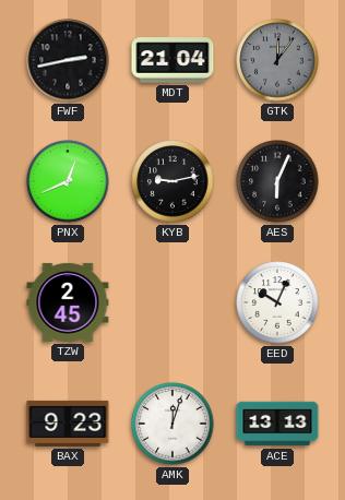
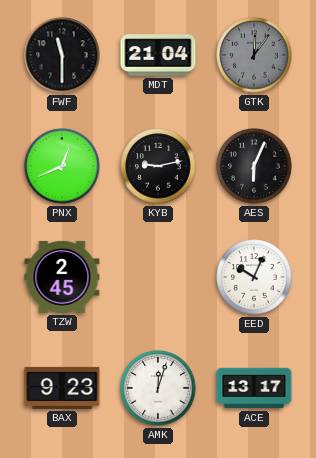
FWF: 2:43 -> 11:30
ACE: 13:13 -> 13:17
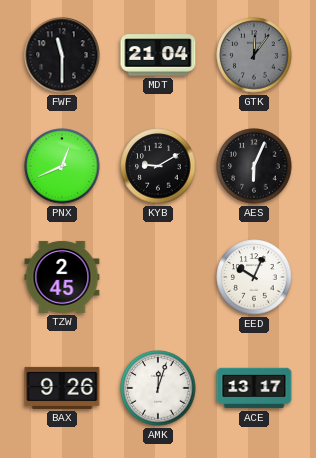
KYB: 9:13 -> 9:10
BAX: 9:23 -> 9:26
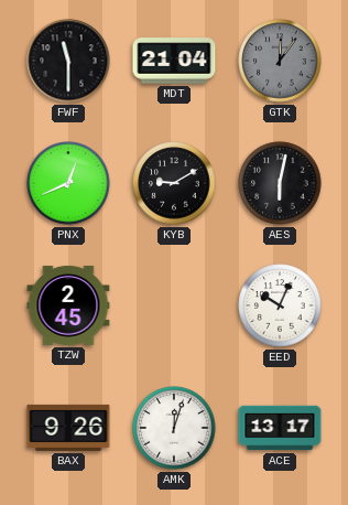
AES: 6:04 -> 6:02
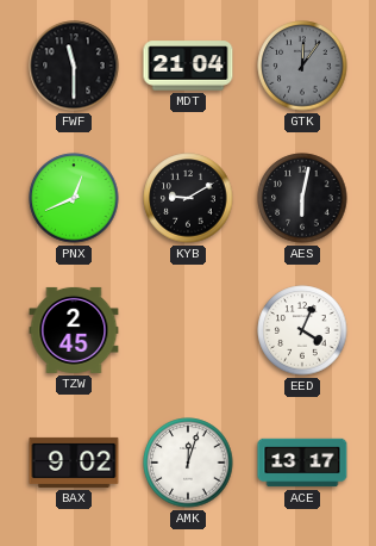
EED: 10:04 -> 4:04
BAX: 9:26 -> 9:02
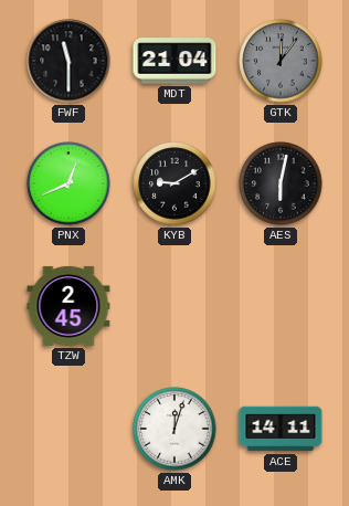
EED: 4:04 -> none
BAX: 9:02 -> none
ACE: 13:17 -> 14:11
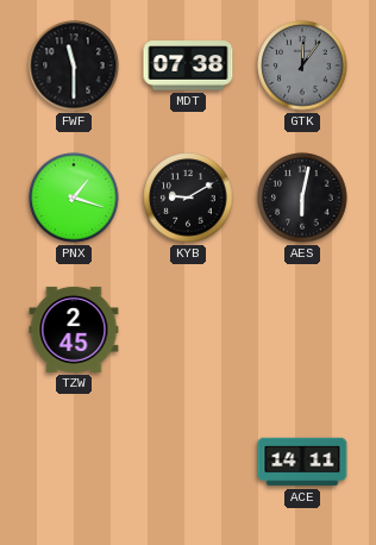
MDT: 21:04 -> 07:38
PNX: 12:41 -> 1:18
AMK: 12:03 -> none
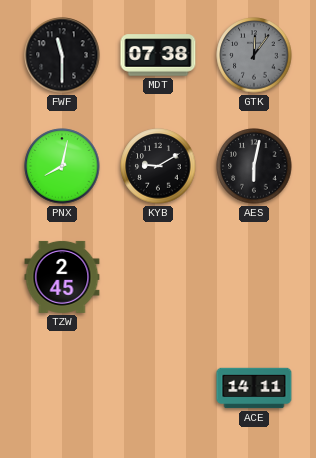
PNX: 1:18 -> 8:02
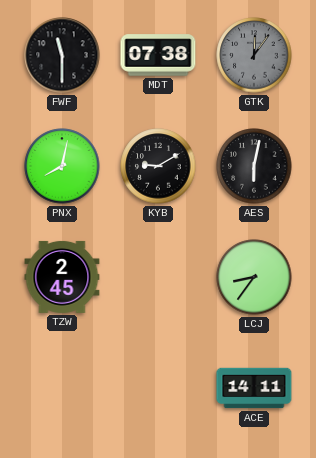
LCJ: none -> 8:36
